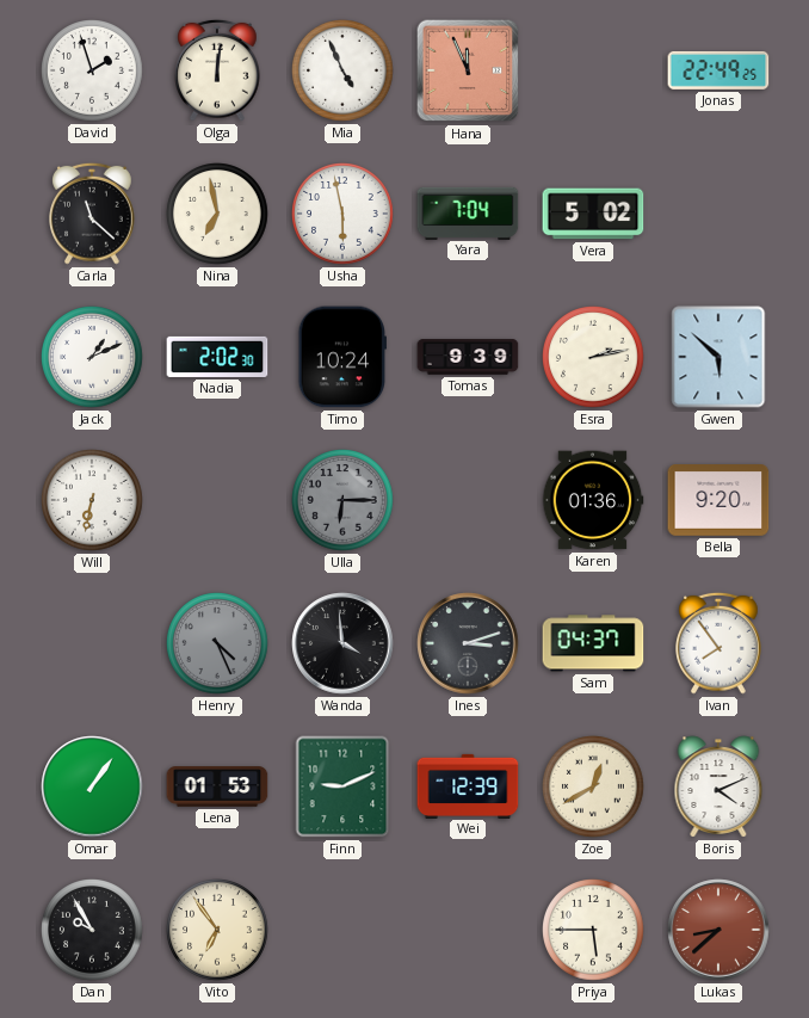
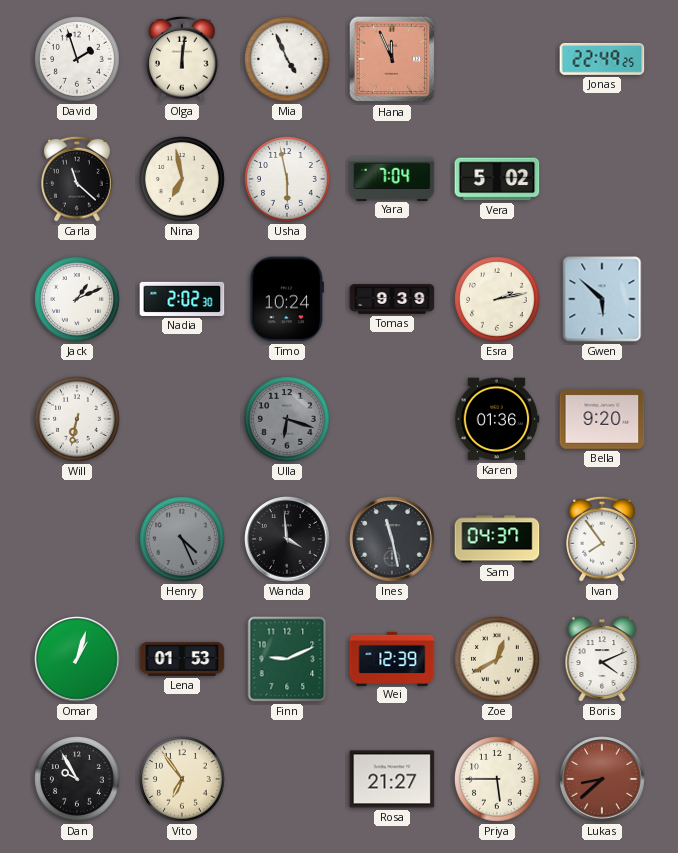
Ulla: 6:15 -> 6:18
Ines: 3:12 -> 11:28
Omar: 1:06 -> 1:03
Rosa: none -> 21:27
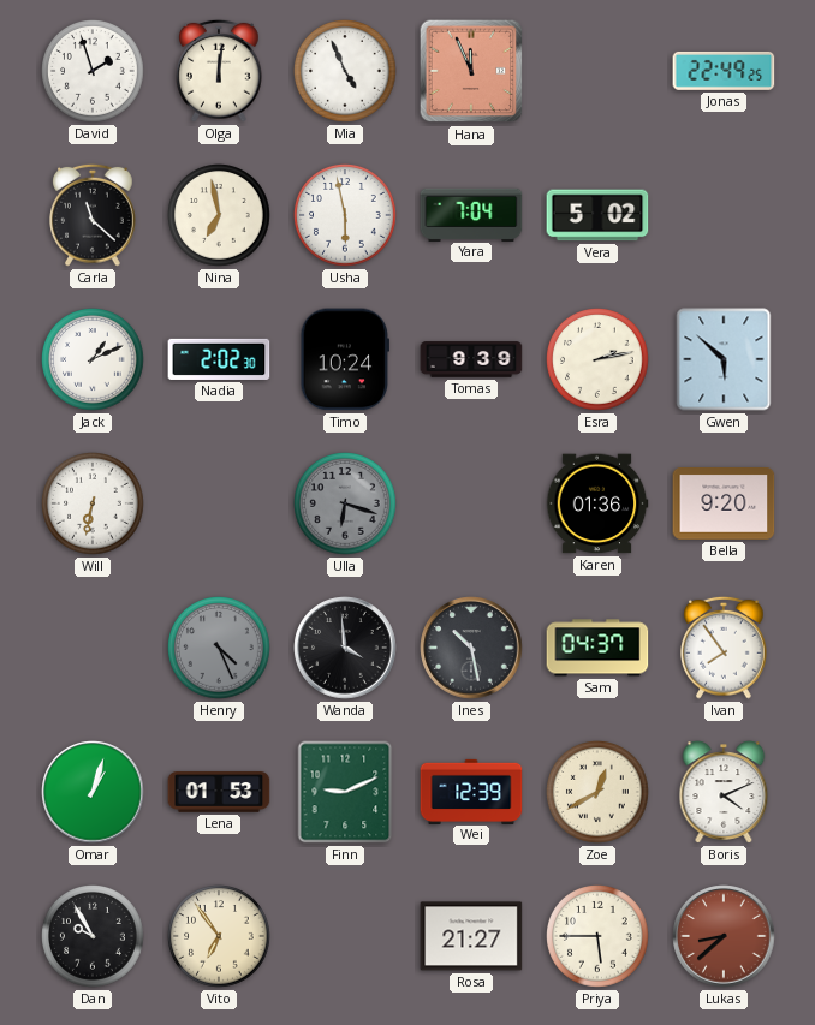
Ines: 11:28 -> 10:28
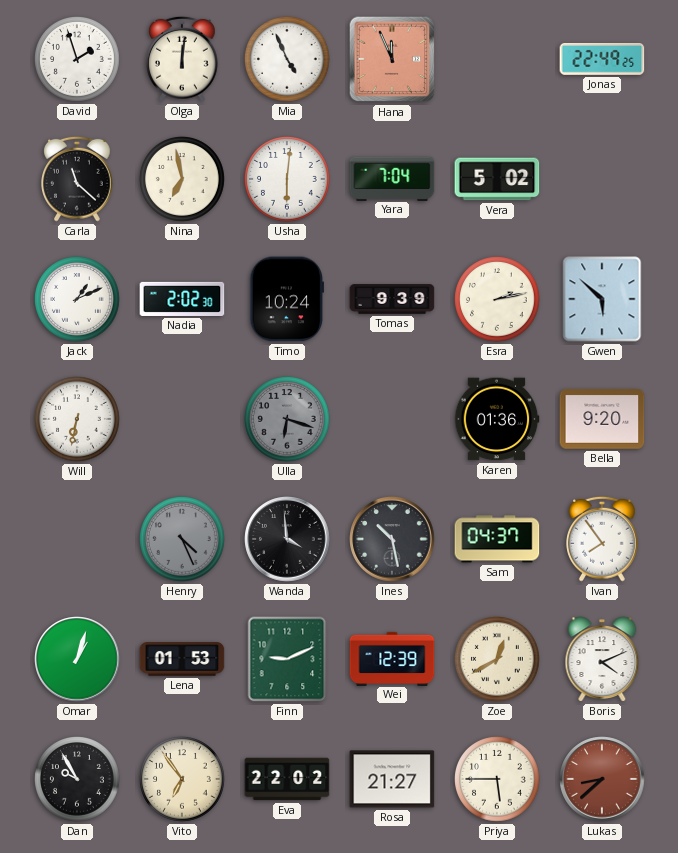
Usha: 5:58 -> 6:01
Eva: none -> 22:02
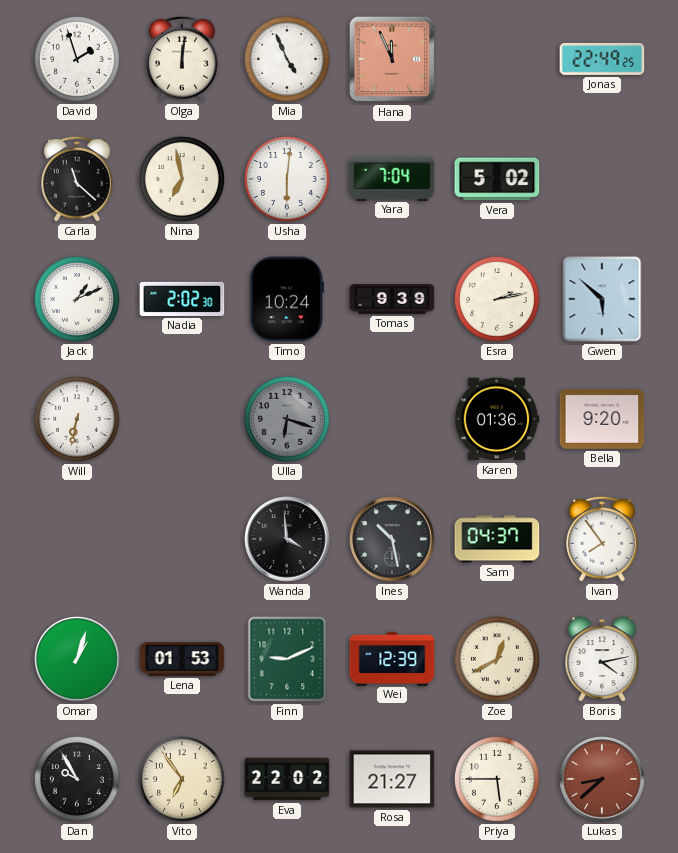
Henry: 4:26 -> none
Boris: 4:11 -> 4:13
